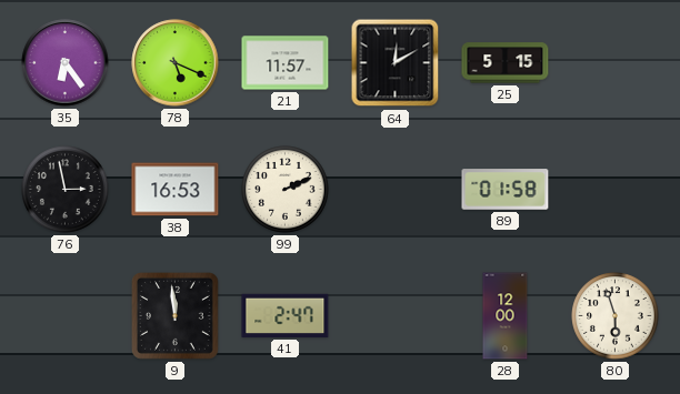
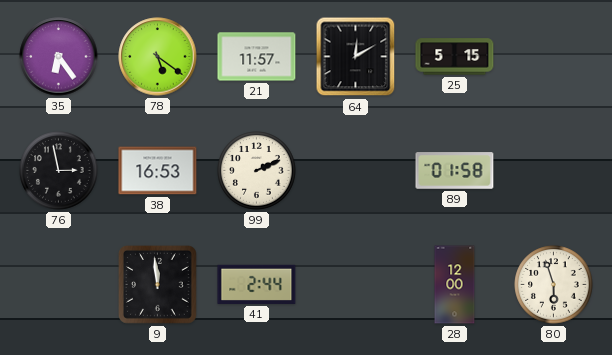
78: 5:19 -> 5:21
41: 2:47 -> 2:44
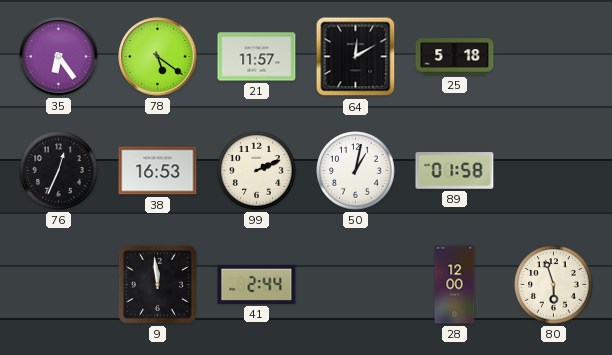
25: 5:15 -> 5:18
76: 2:58 -> 12:34
50: none -> 1:02
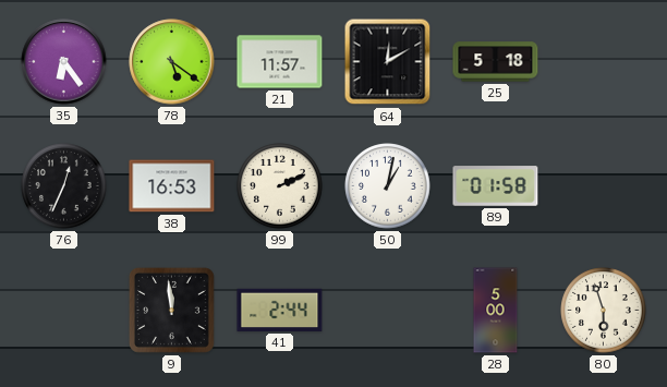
28: 12:00 -> 5:00
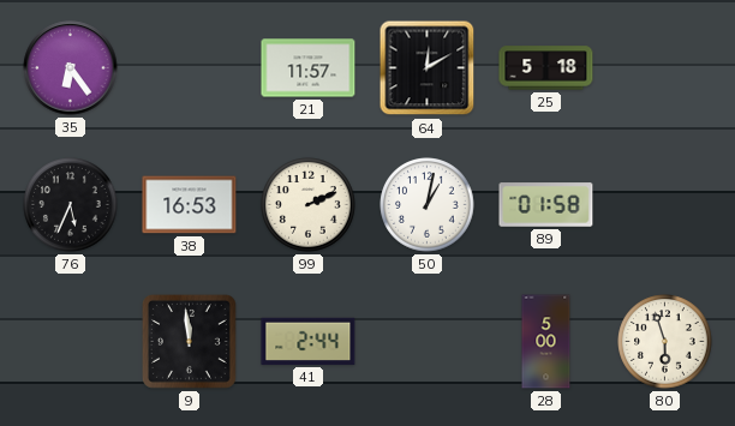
78: 5:21 -> none
76: 12:34 -> 5:34
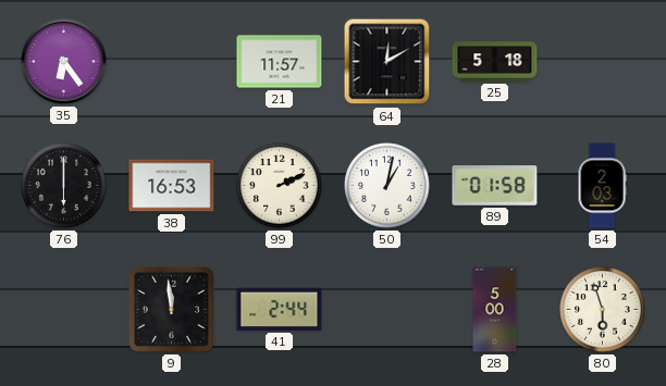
76: 5:34 -> 6:00
54: none -> 2:03
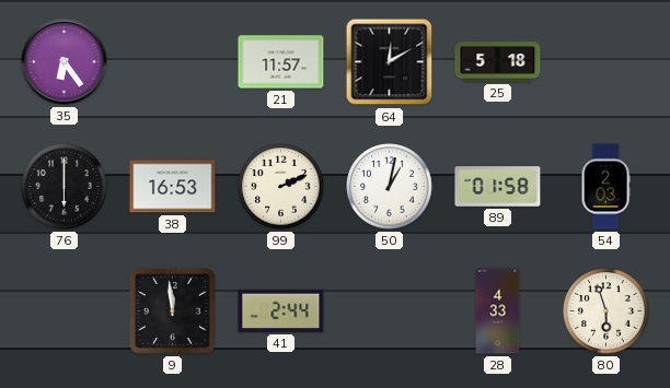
28: 5:00 -> 4:33
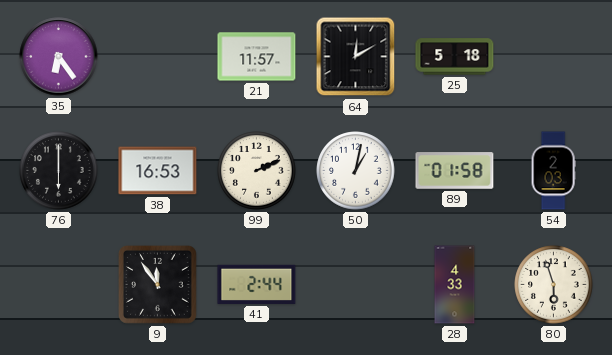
9: 11:59 -> 11:54
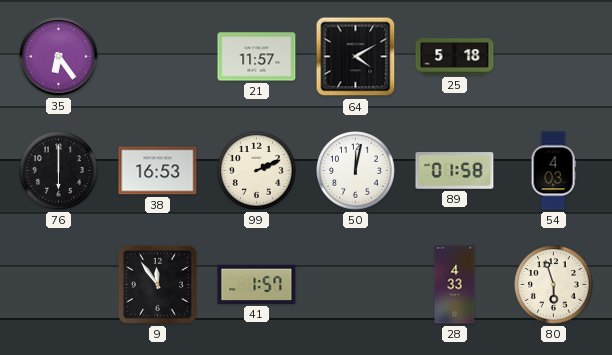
64: 12:10 -> 4:10
50: 1:02 -> 12:02
54: 2:03 -> 4:03
41: 2:44 -> 1:57
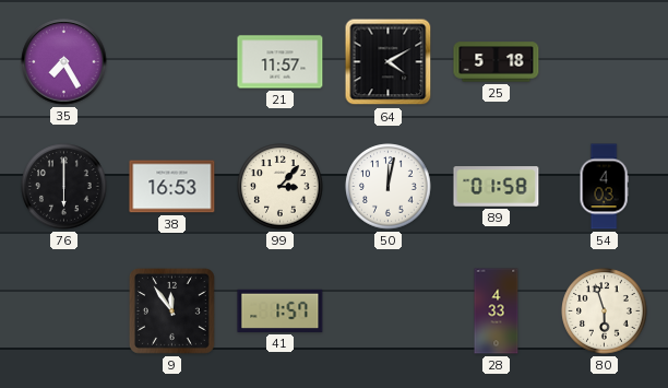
35: 6:24 -> 7:25
99: 2:11 -> 3:07
